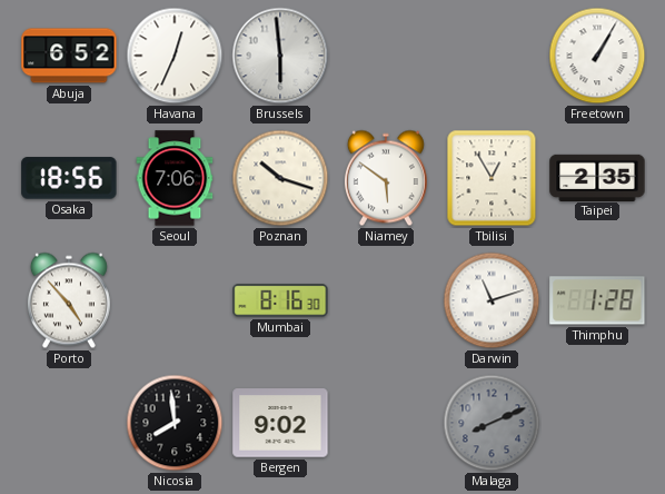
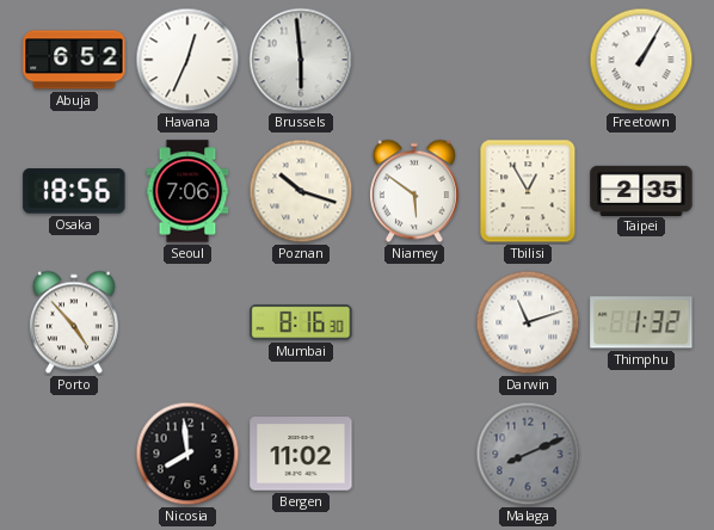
Thimphu: 1:28 -> 1:32
Bergen: 9:02 -> 11:02
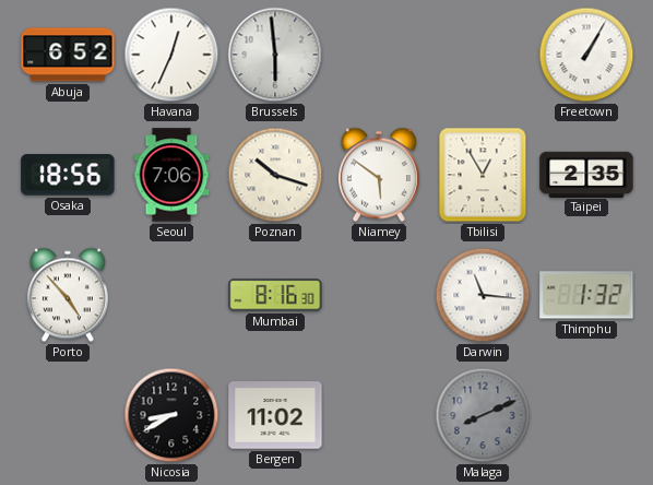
Darwin: 11:12 -> 11:16
Nicosia: 7:59 -> 8:40
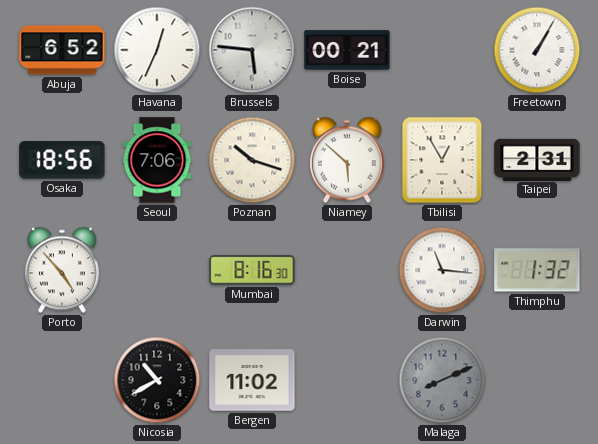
Brussels: 5:59 -> 5:46
Boise: none -> 00:21
Niamey: 5:51 -> 5:52
Taipei: 2:35 -> 2:31
Nicosia: 8:40 -> 10:40
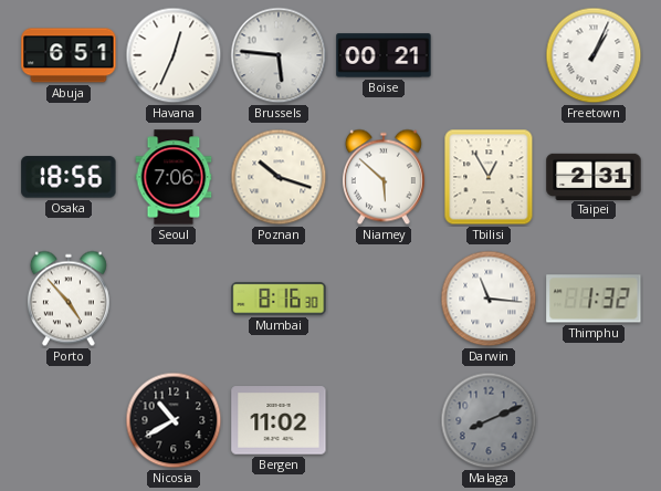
Abuja: 6:52 -> 6:51
Freetown: 1:05 -> 1:04
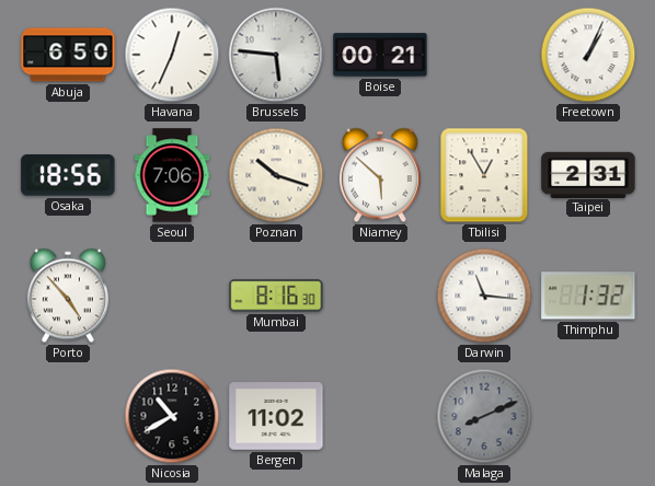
Abuja: 6:51 -> 6:50
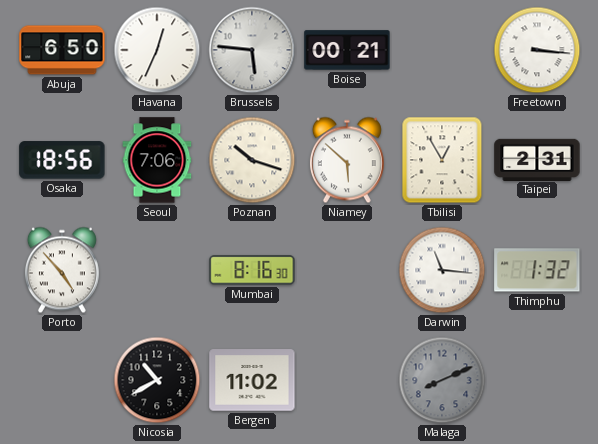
Freetown: 1:04 -> 3:16
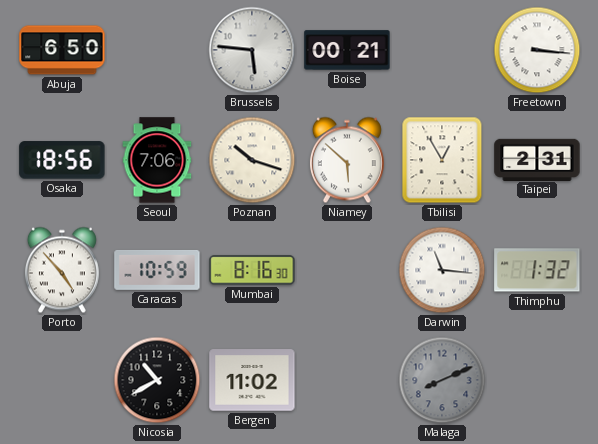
Havana: 12:34 -> none
Caracas: none -> 10:59
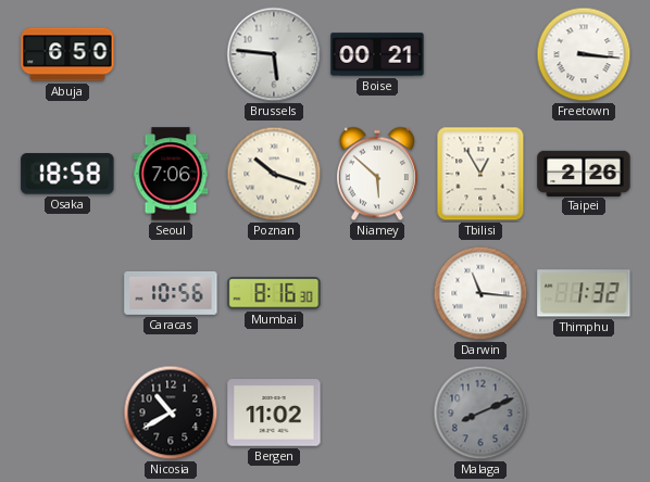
Osaka: 18:56 -> 18:58
Taipei: 2:31 -> 2:26
Porto: 4:53 -> none
Caracas: 10:59 -> 10:56
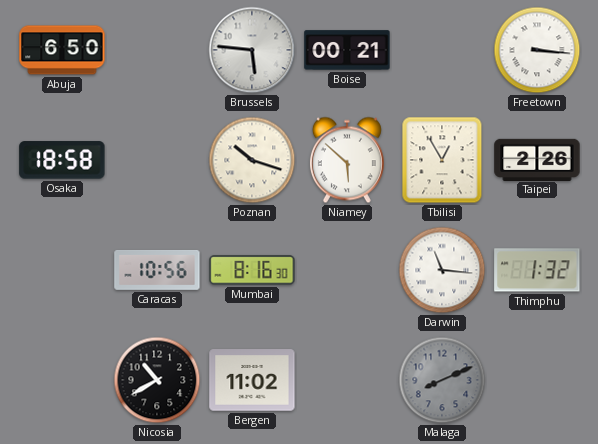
Seoul: 7:06 -> none
